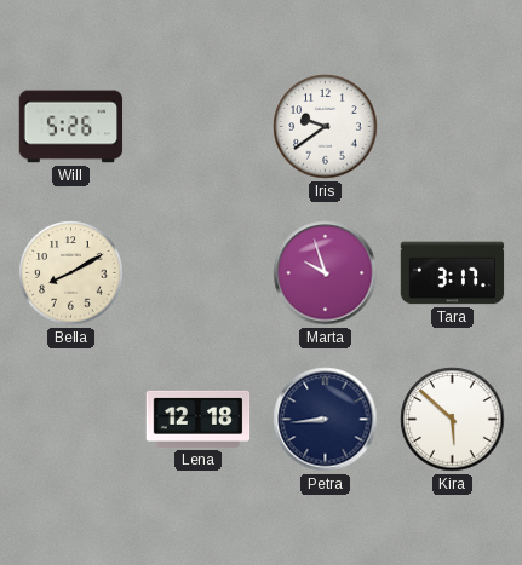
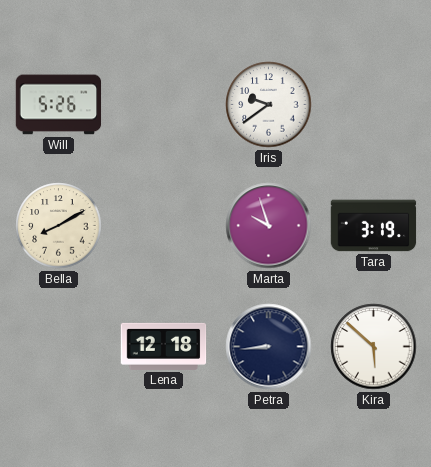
Tara: 3:17 -> 3:19
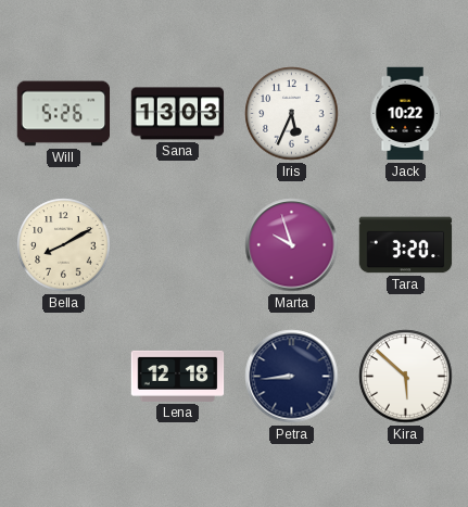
Sana: none -> 13:03
Iris: 9:39 -> 5:34
Jack: none -> 10:22
Tara: 3:19 -> 3:20
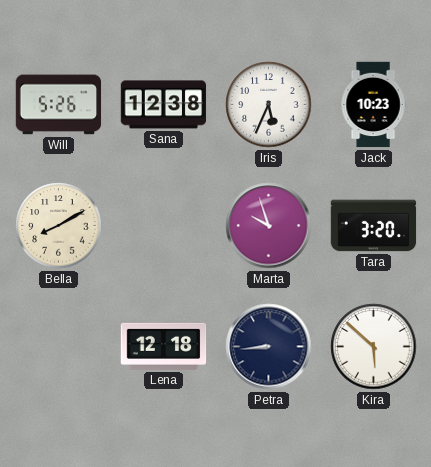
Sana: 13:03 -> 12:38
Jack: 10:22 -> 10:23
